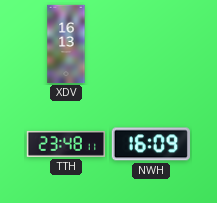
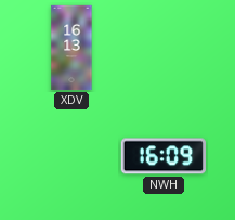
TTH: 23:48 -> none
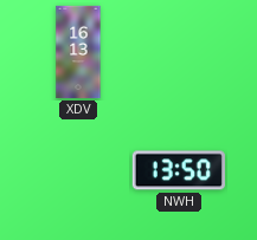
NWH: 16:09 -> 13:50
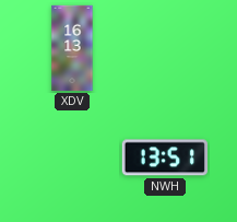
NWH: 13:50 -> 13:51
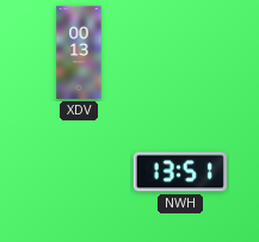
XDV: 16:13 -> 00:13
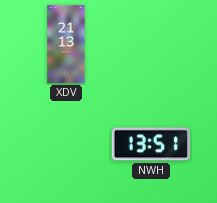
XDV: 00:13 -> 21:13
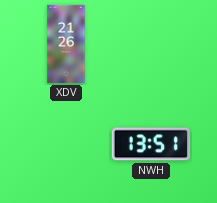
XDV: 21:13 -> 21:26
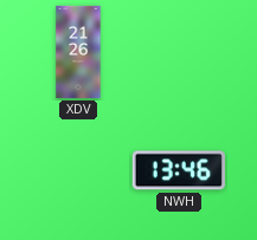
NWH: 13:51 -> 13:46
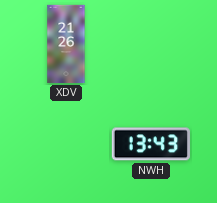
NWH: 13:46 -> 13:43
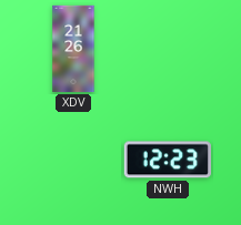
NWH: 13:43 -> 12:23
